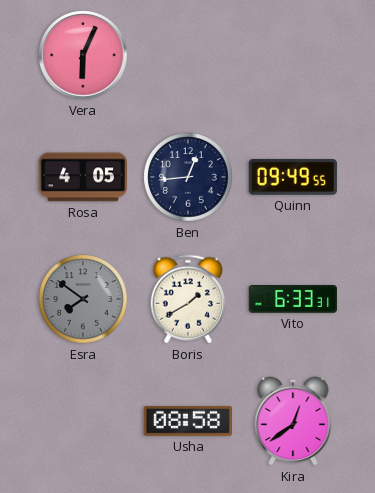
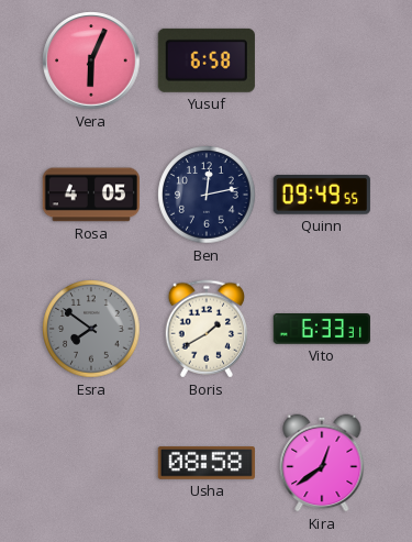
Yusuf: none -> 6:58
Ben: 12:44 -> 12:13
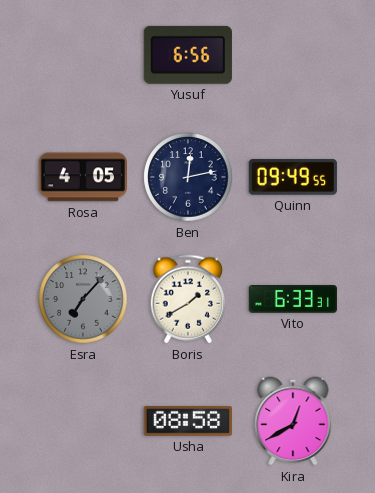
Vera: 6:04 -> none
Yusuf: 6:58 -> 6:56
Esra: 7:51 -> 7:07
Kira: 12:39 -> 12:40
